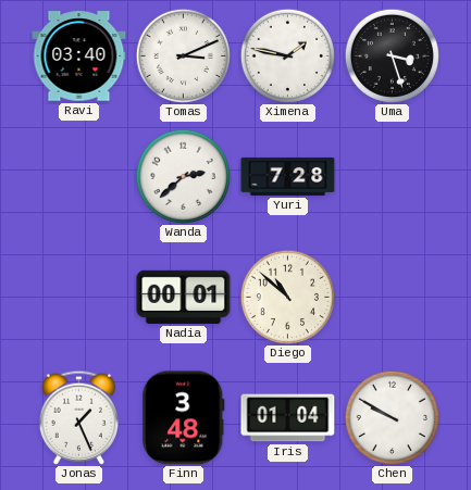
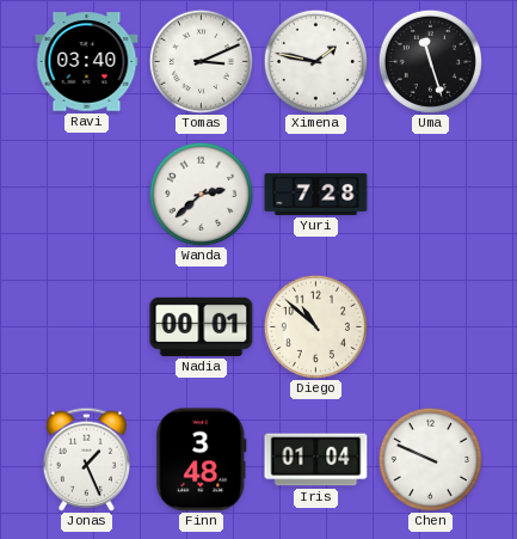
Uma: 3:27 -> 11:27
Chen: 9:50 -> 9:49
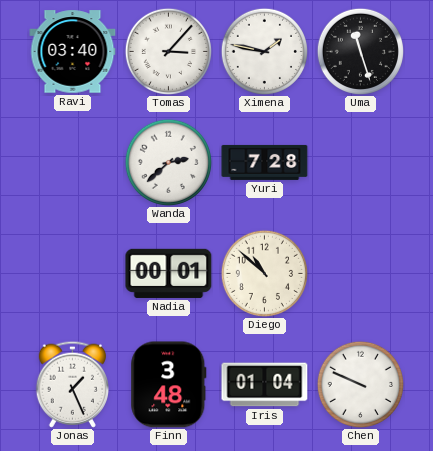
Tomas: 3:11 -> 3:07
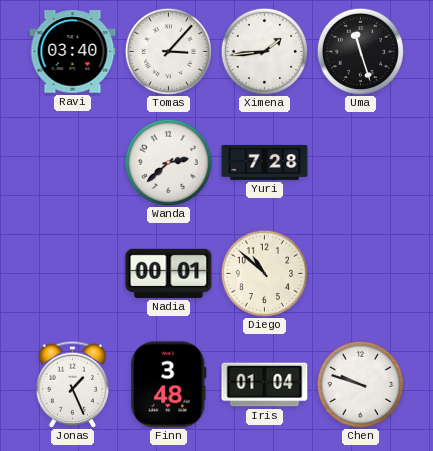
Ximena: 1:47 -> 1:44
Chen: 9:49 -> 9:48
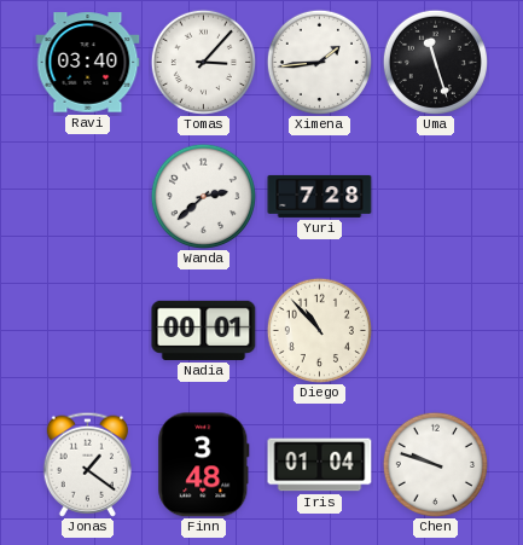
Diego: 10:52 -> 10:53
Jonas: 1:26 -> 1:21
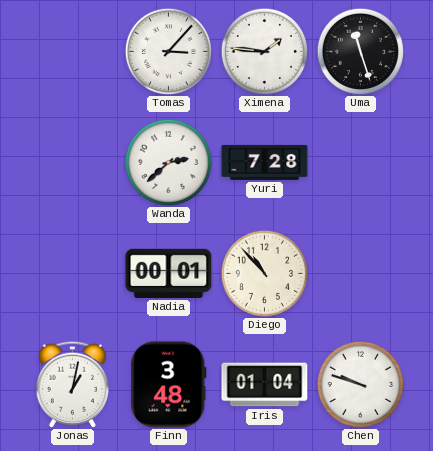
Ravi: 03:40 -> none
Ximena: 1:44 -> 1:46
Jonas: 1:21 -> 1:02
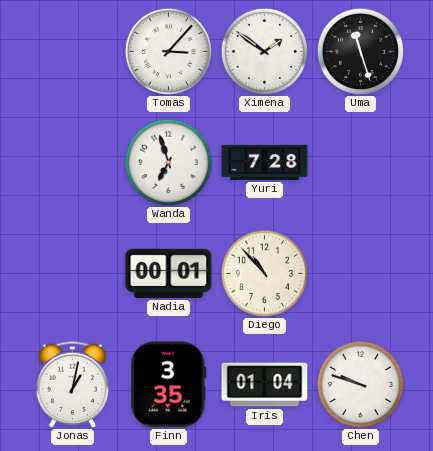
Ximena: 1:46 -> 1:51
Wanda: 2:38 -> 6:57
Finn: 3:48 -> 3:35
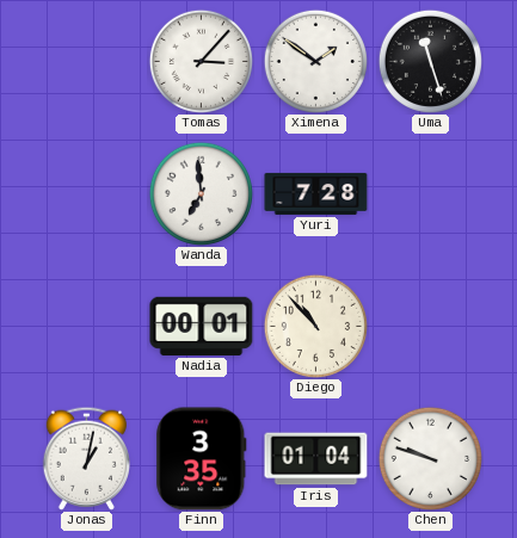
Wanda: 6:57 -> 6:59
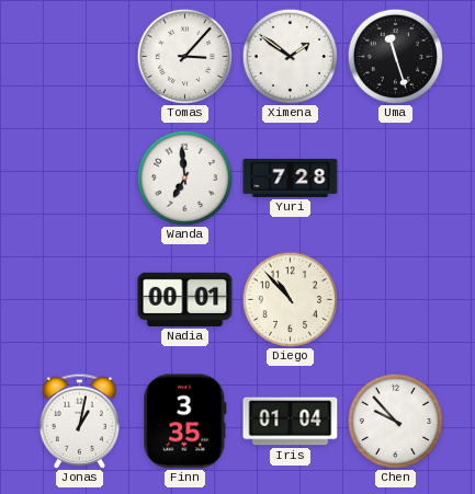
Chen: 9:48 -> 9:53
